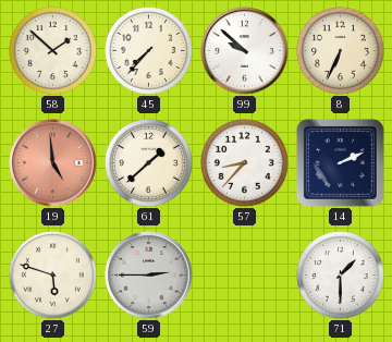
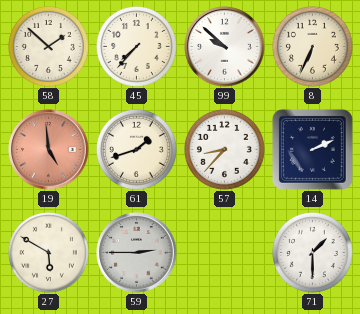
61: 1:38 -> 1:42
27: 5:48 -> 5:50
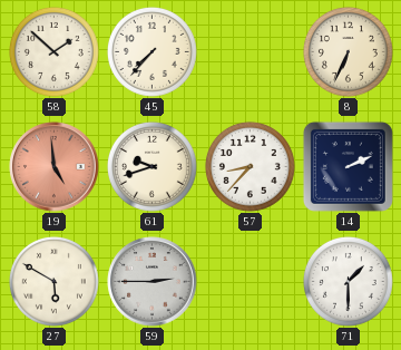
99: 9:52 -> none
61: 1:42 -> 9:42
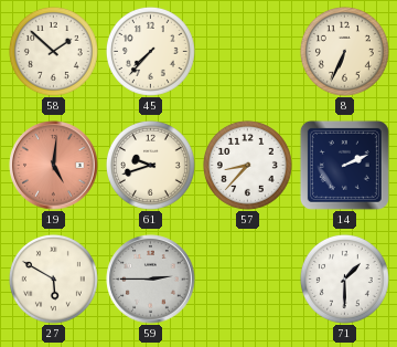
19: 4:59 -> 5:01
